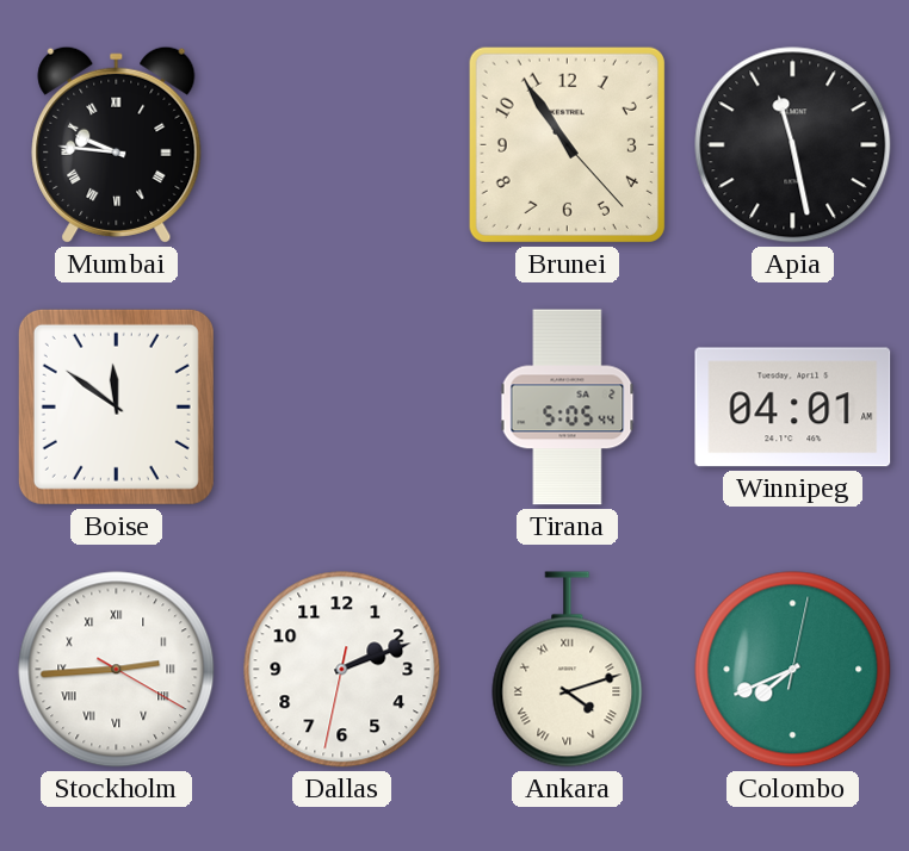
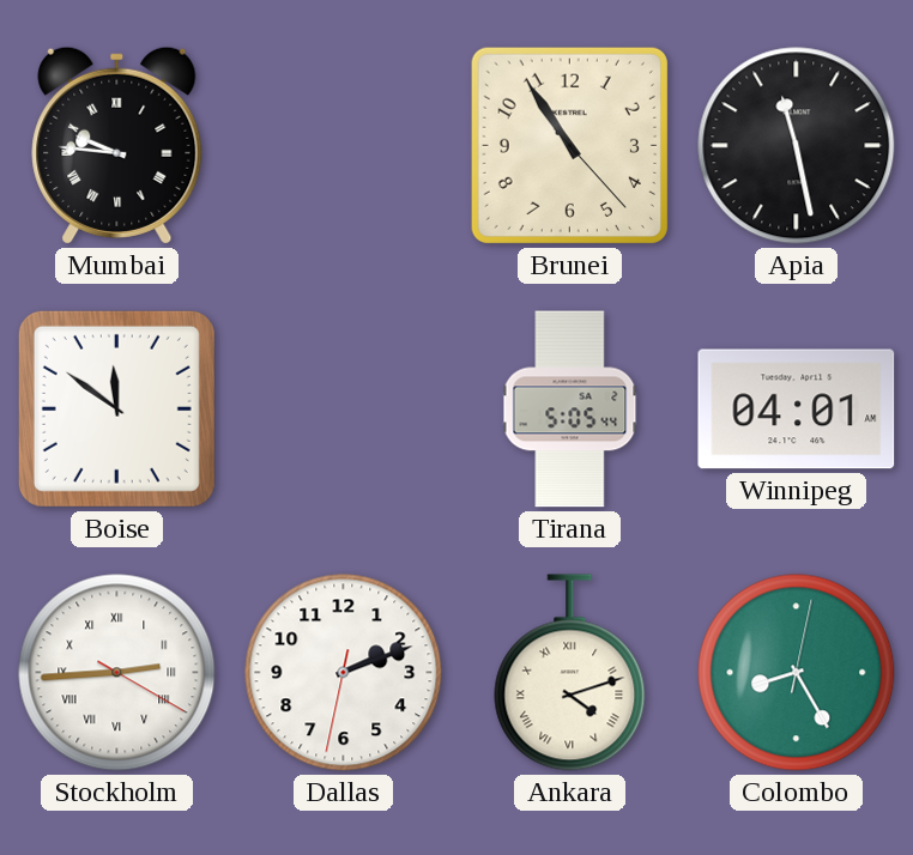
Colombo: 7:41 -> 8:25
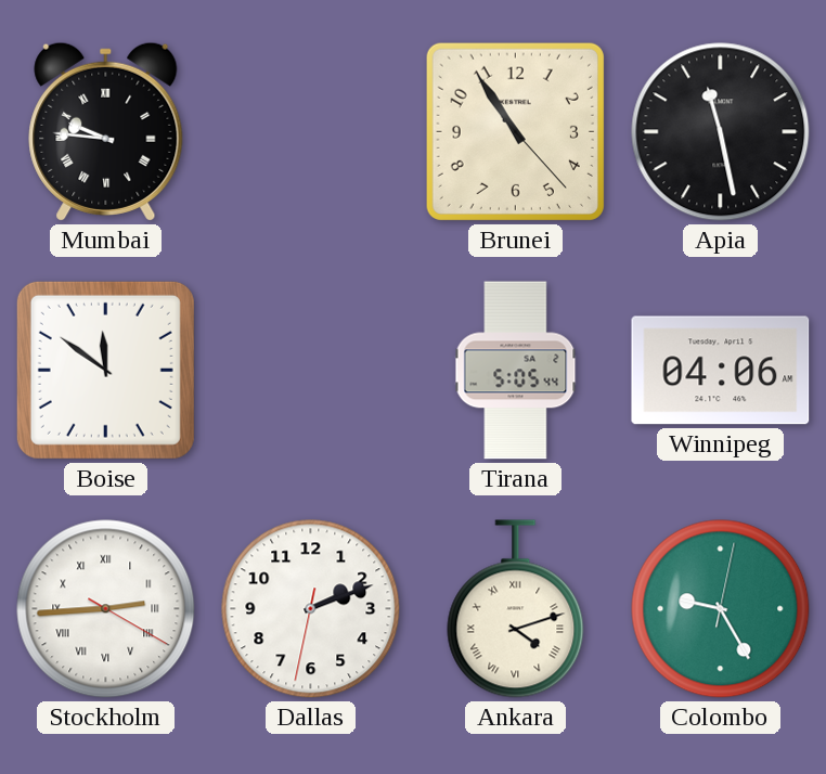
Winnipeg: 04:01 -> 04:06
Colombo: 8:25 -> 9:25
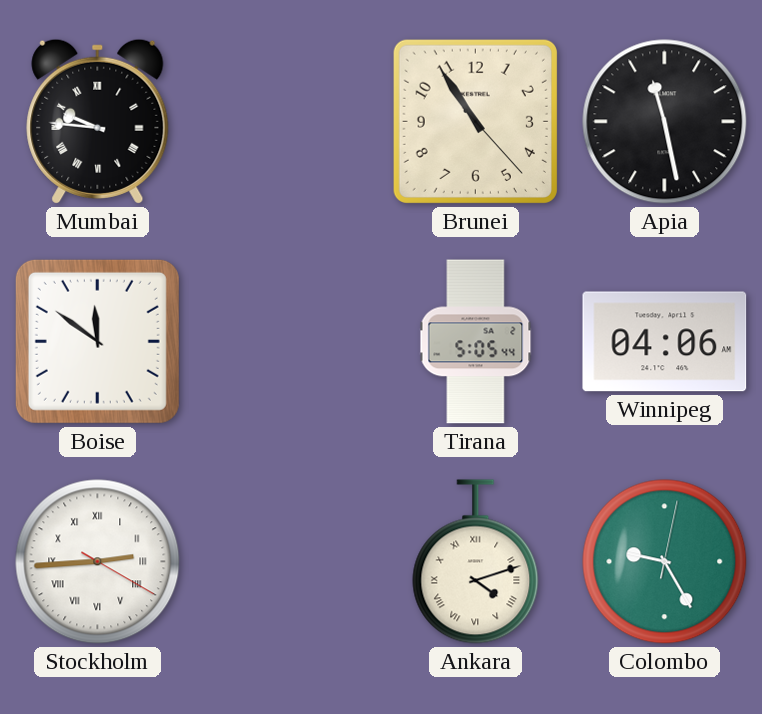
Dallas: 2:11 -> none
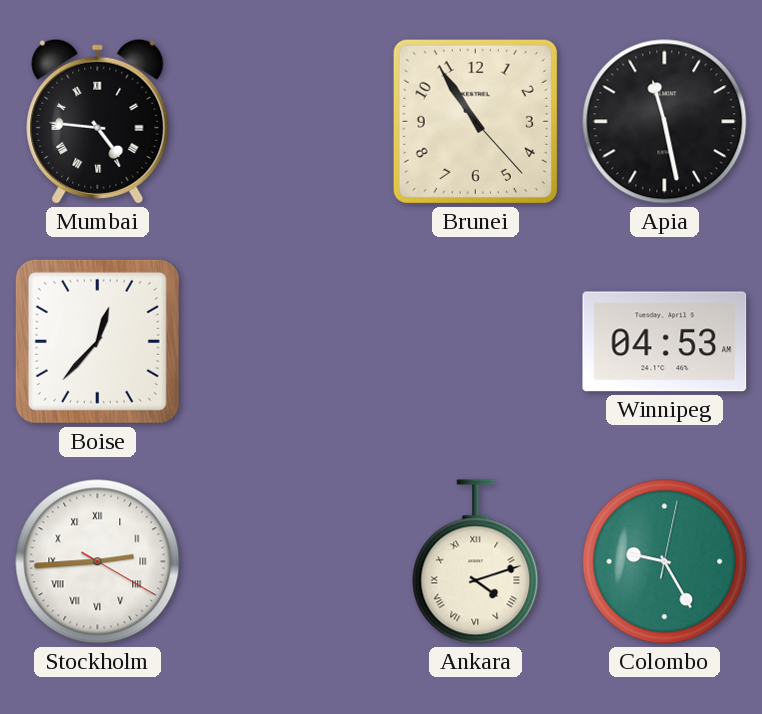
Mumbai: 9:46 -> 4:46
Boise: 11:51 -> 12:37
Tirana: 5:05 -> none
Winnipeg: 04:06 -> 04:53
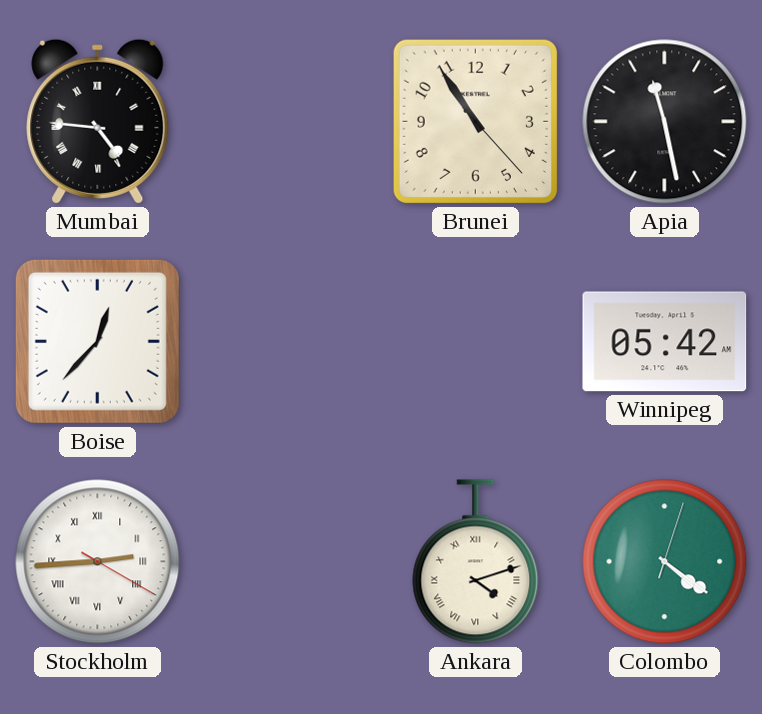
Winnipeg: 04:53 -> 05:42
Colombo: 9:25 -> 4:21
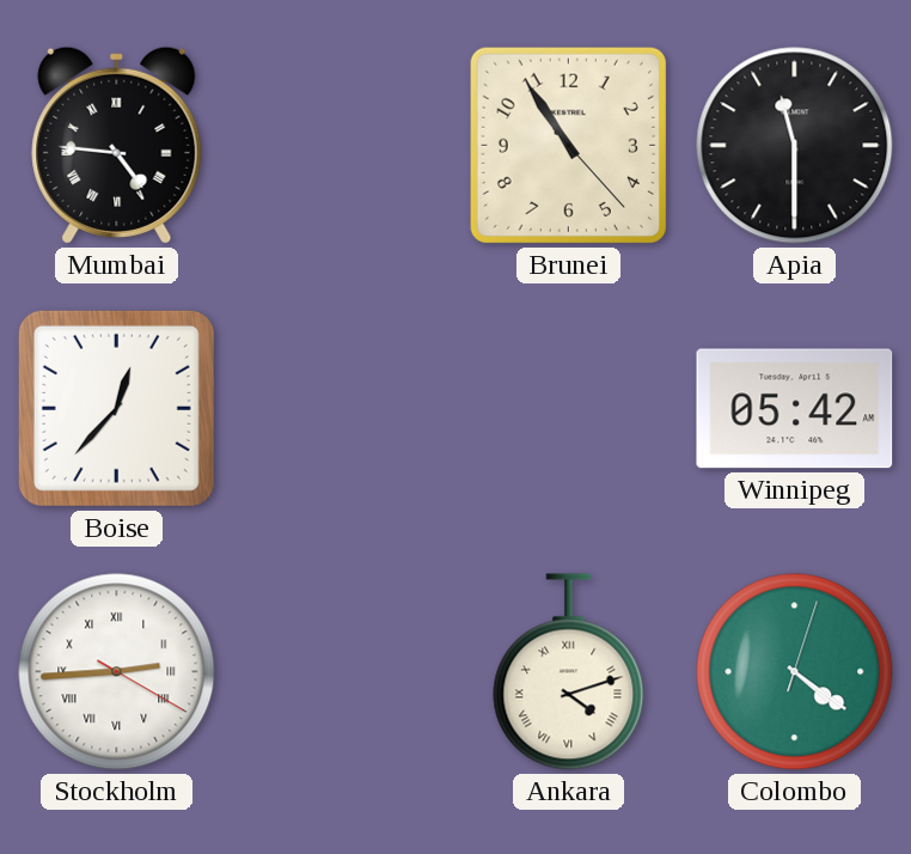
Apia: 11:28 -> 11:30
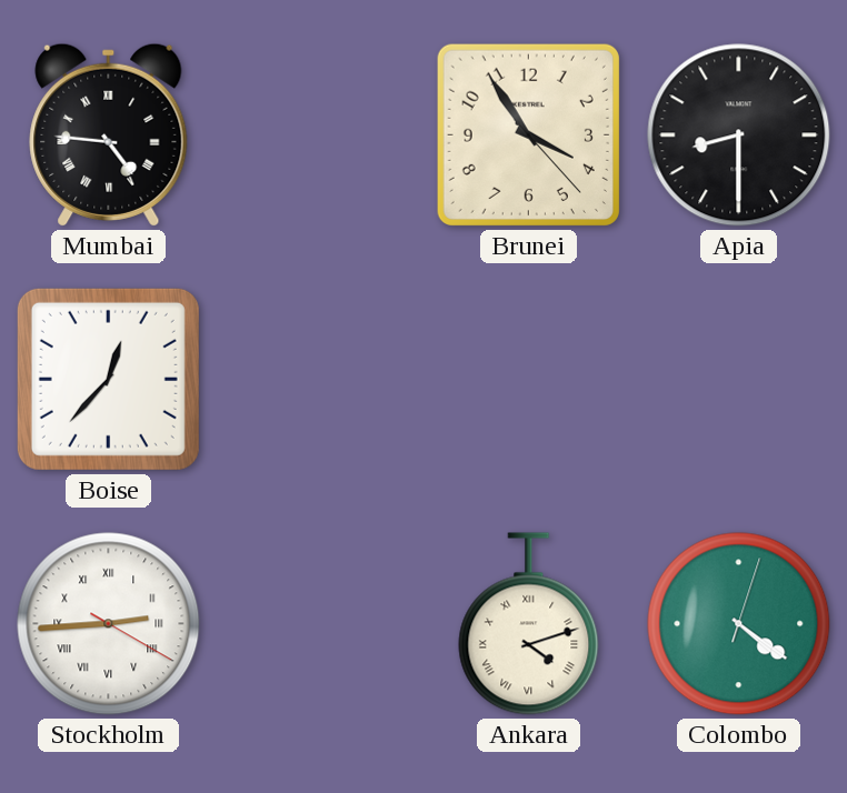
Brunei: 10:54 -> 3:54
Apia: 11:30 -> 8:30
Winnipeg: 05:42 -> none
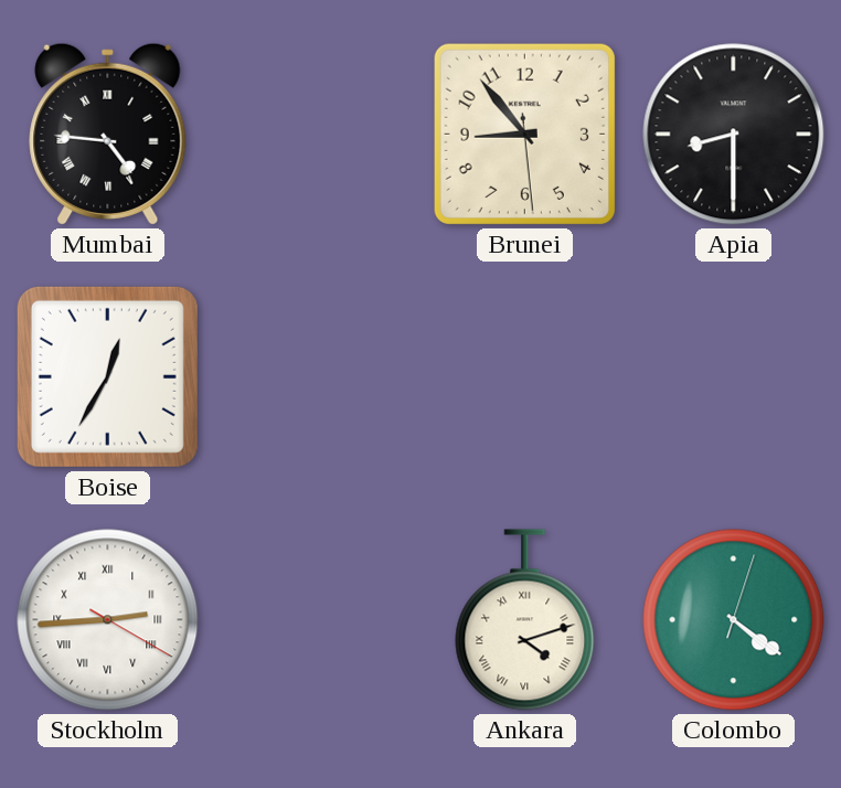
Brunei: 3:54 -> 8:53
Boise: 12:37 -> 12:35
